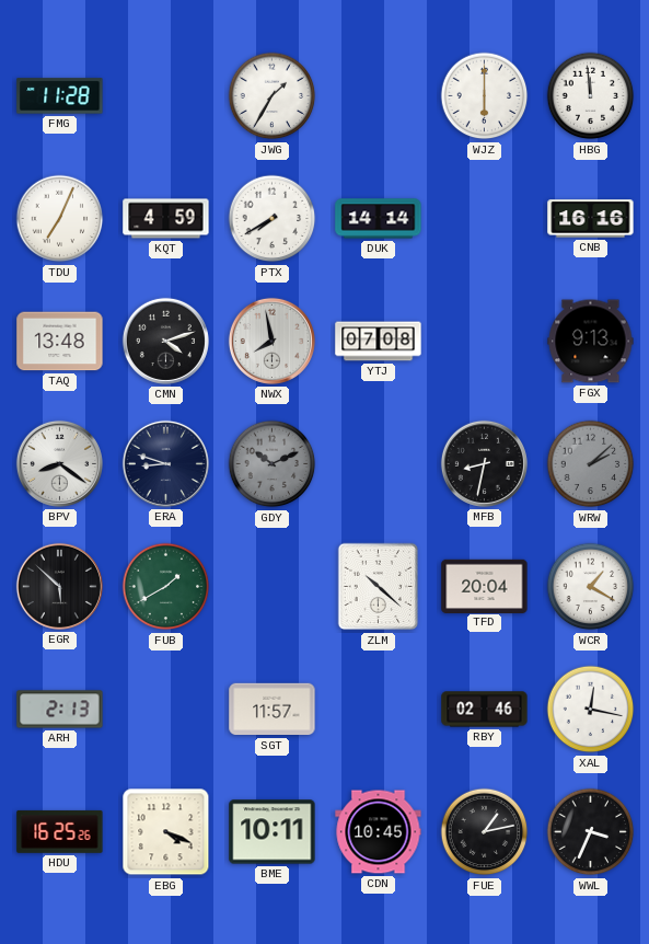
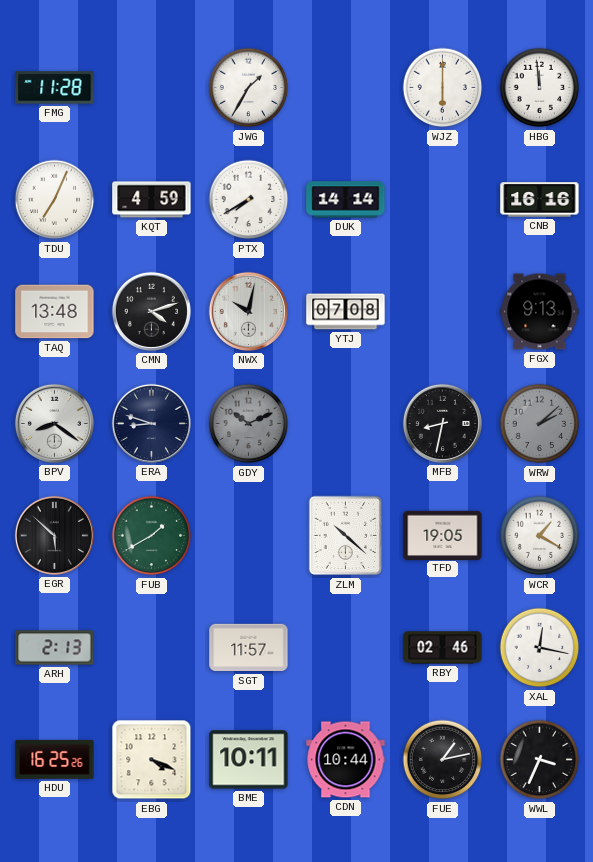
NWX: 7:58 -> 10:02
TFD: 20:04 -> 19:05
CDN: 10:45 -> 10:44
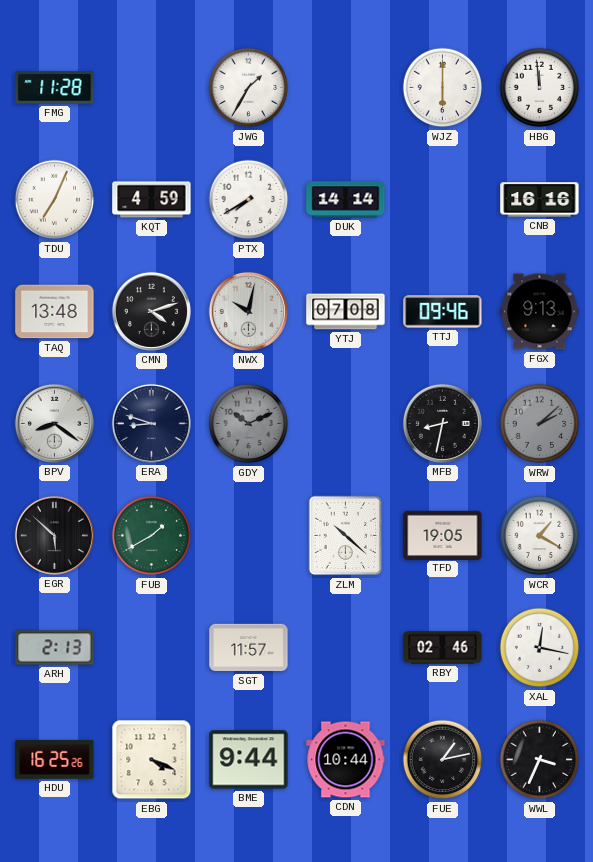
TTJ: none -> 09:46
BME: 10:11 -> 9:44
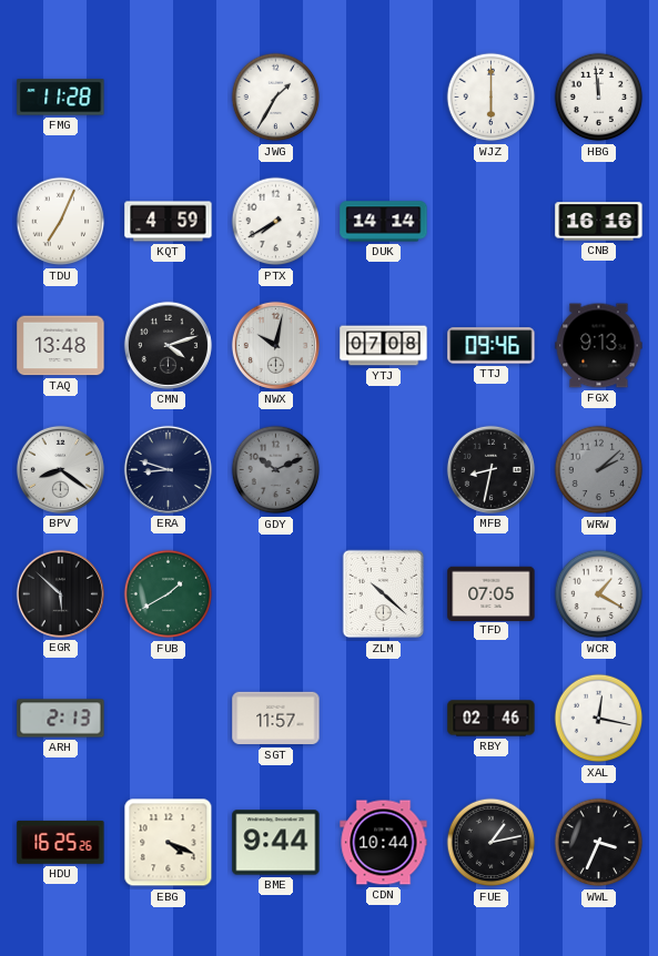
TFD: 19:05 -> 07:05
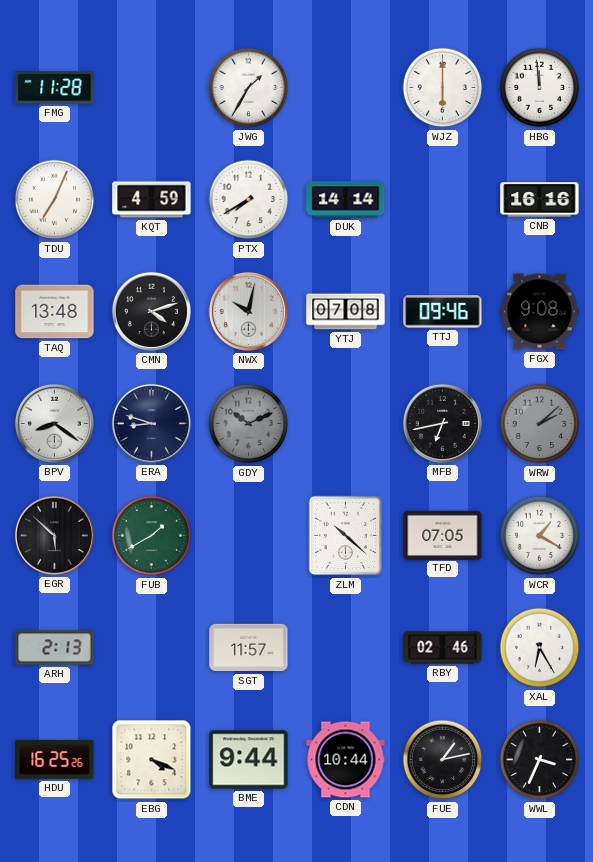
FGX: 9:13 -> 9:08
MFB: 8:32 -> 6:43
XAL: 12:17 -> 6:25
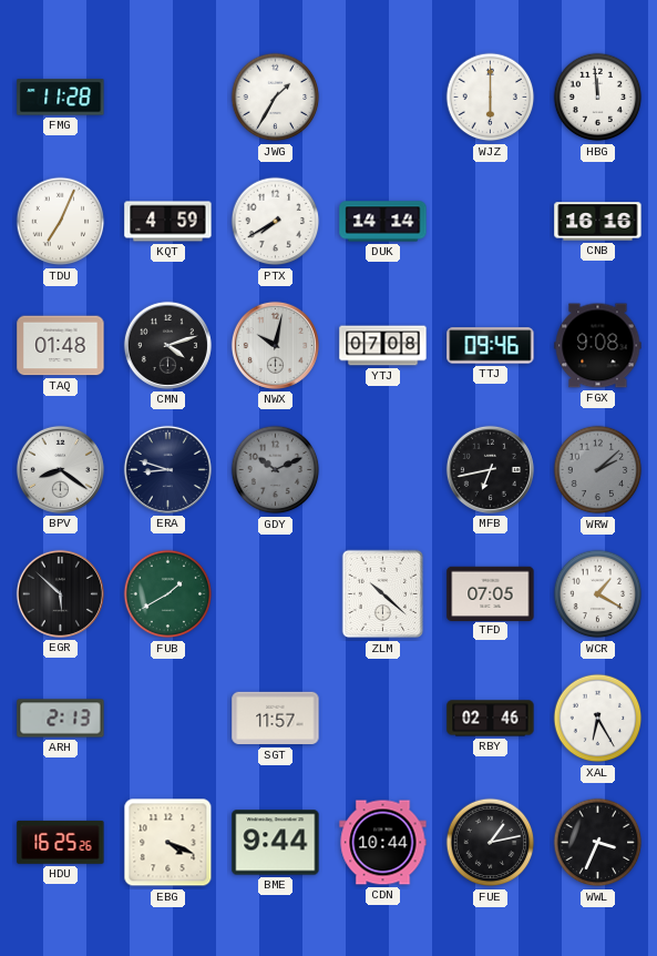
TAQ: 13:48 -> 01:48
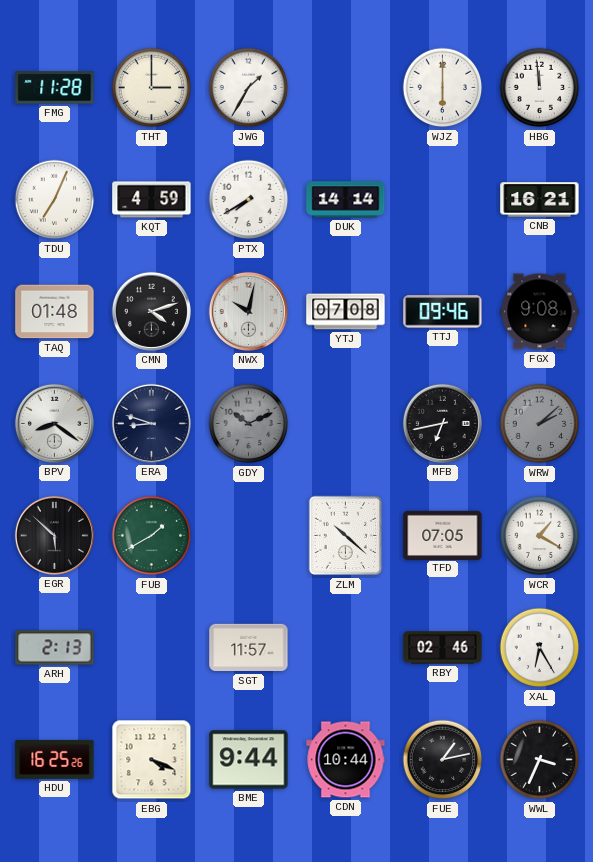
THT: none -> 3:00
CNB: 16:16 -> 16:21
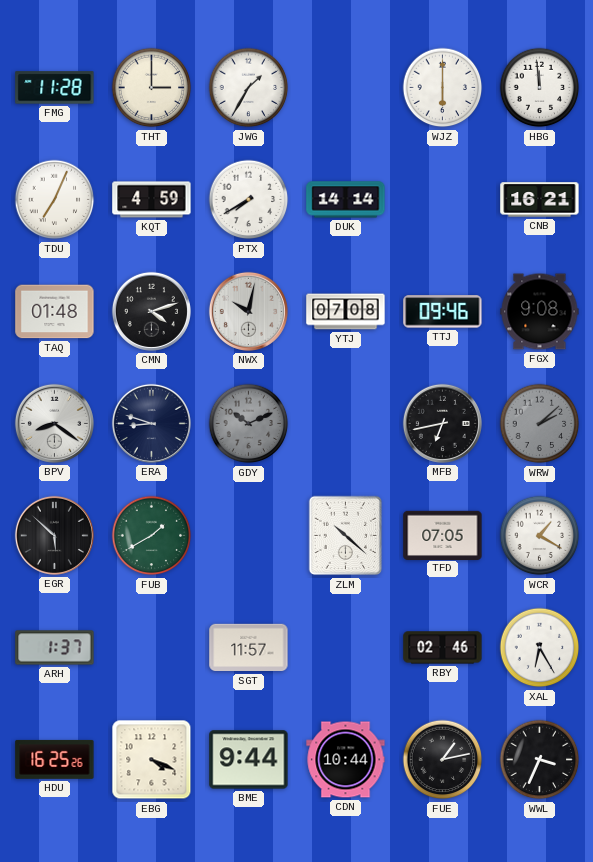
ARH: 2:13 -> 1:37
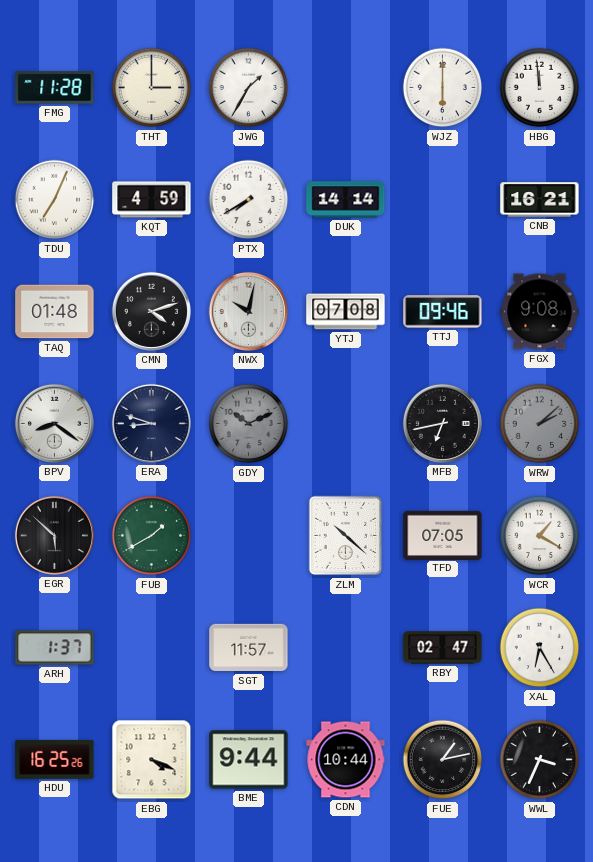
RBY: 02:46 -> 02:47
